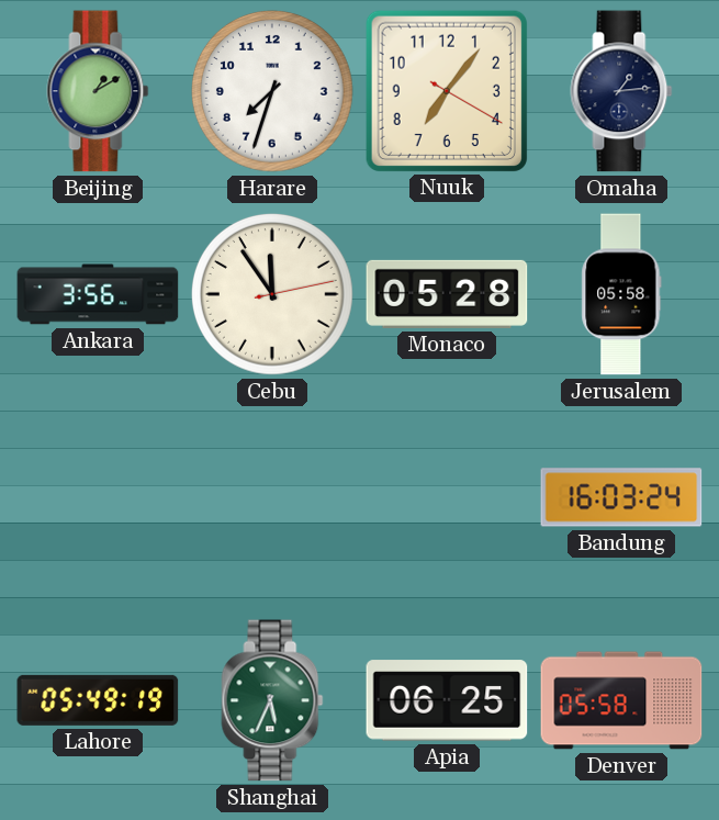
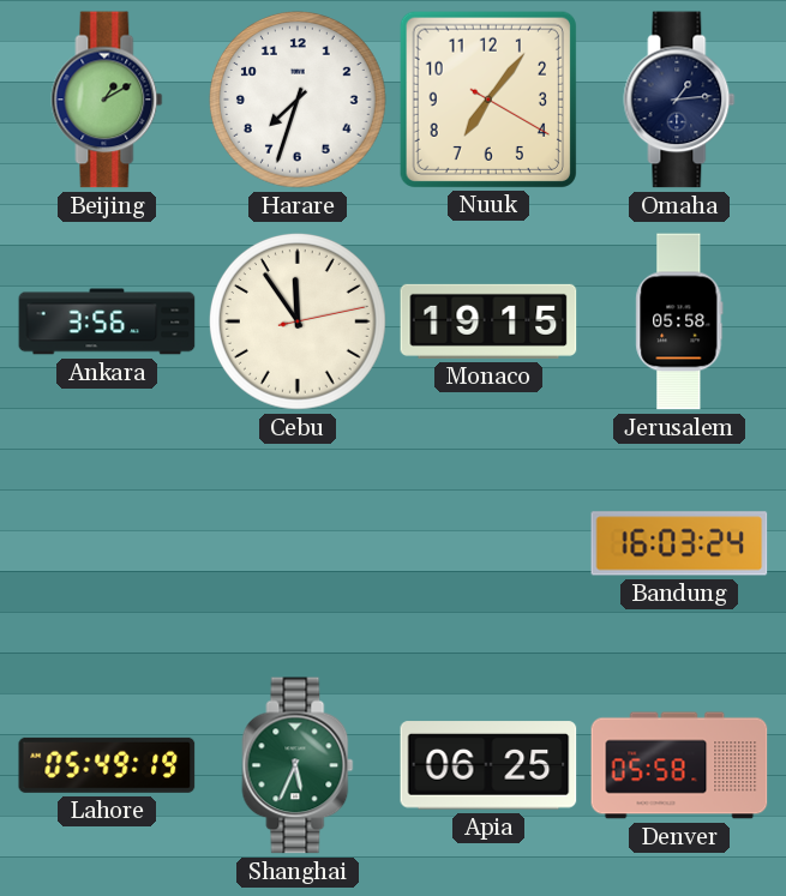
Monaco: 05:28 -> 19:15
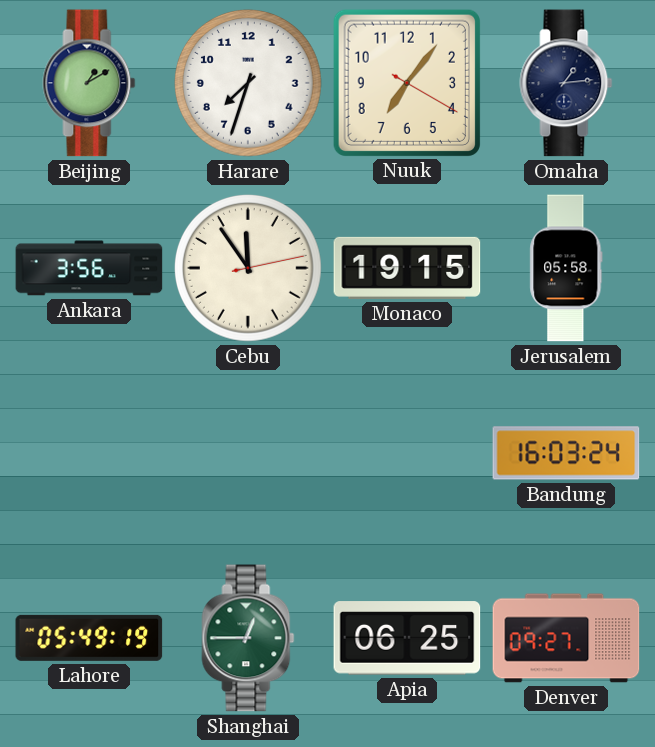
Shanghai: 5:34 -> 12:45
Denver: 05:58 -> 09:27
